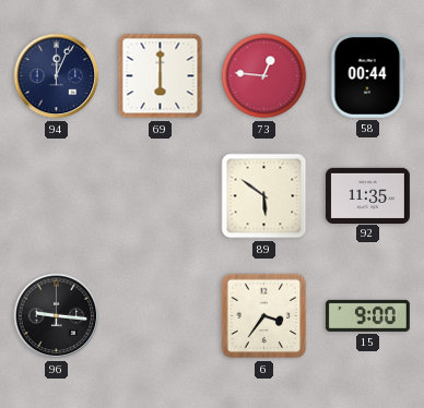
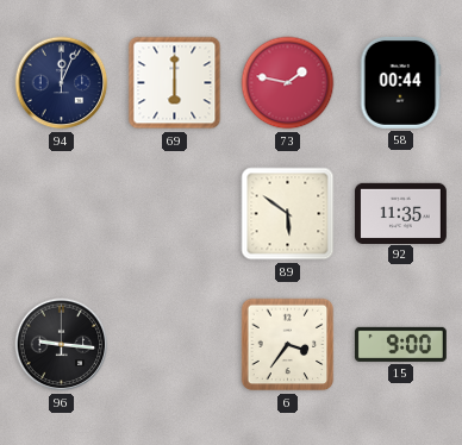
73: 12:46 -> 1:47
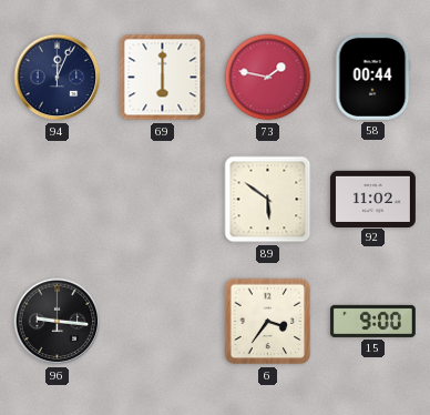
92: 11:35 -> 11:02
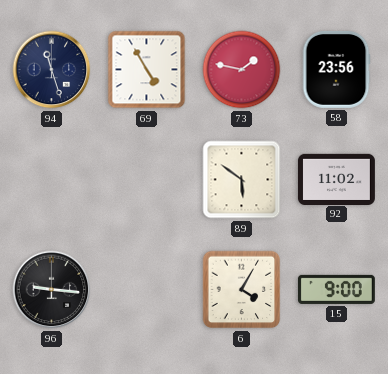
94: 12:04 -> 11:27
69: 6:00 -> 4:55
58: 00:44 -> 23:56
6: 3:36 -> 4:05
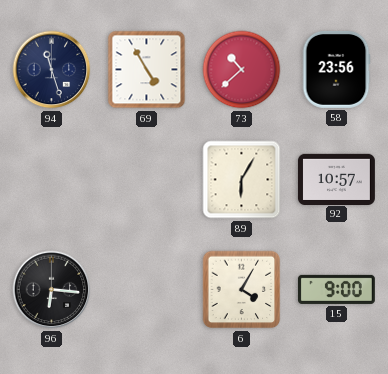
73: 1:47 -> 10:38
89: 5:51 -> 6:05
92: 11:02 -> 10:57
96: 9:16 -> 6:16
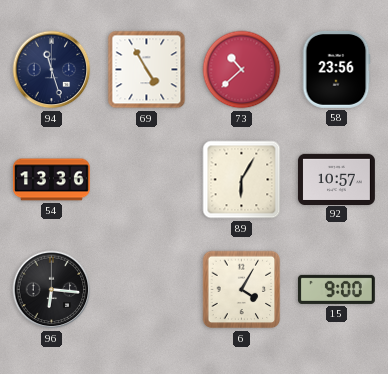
54: none -> 13:36
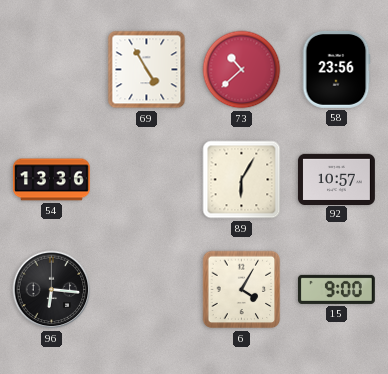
94: 11:27 -> none
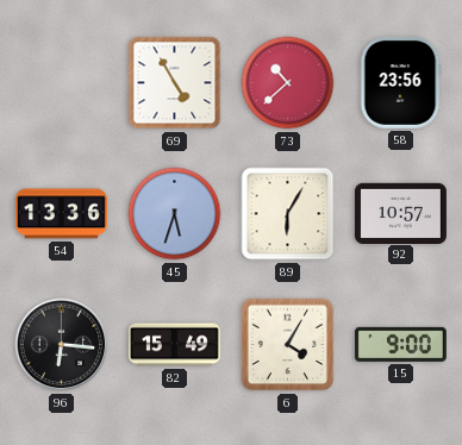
45: none -> 5:33
82: none -> 15:49
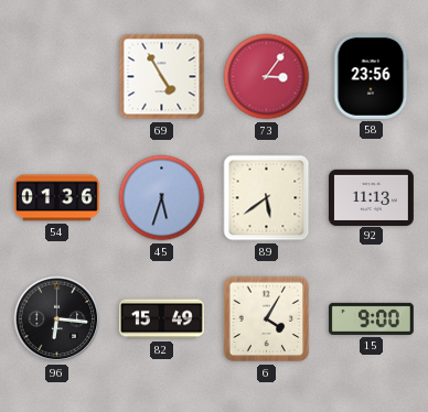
73: 10:38 -> 3:06
54: 13:36 -> 01:36
89: 6:05 -> 5:39
92: 10:57 -> 11:13
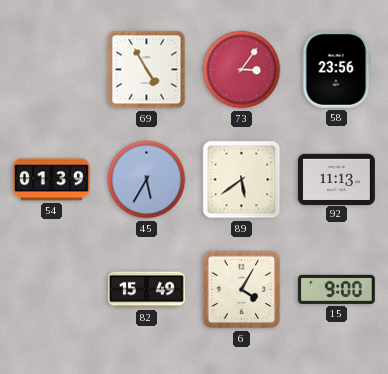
54: 01:36 -> 01:39
45: 5:33 -> 5:35
96: 6:16 -> none
